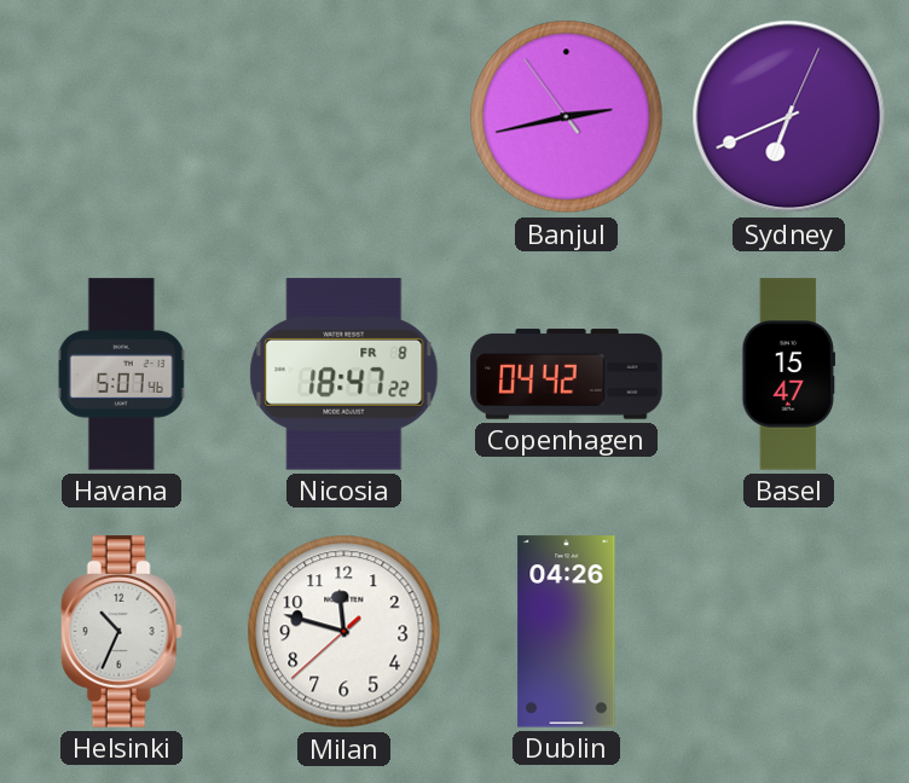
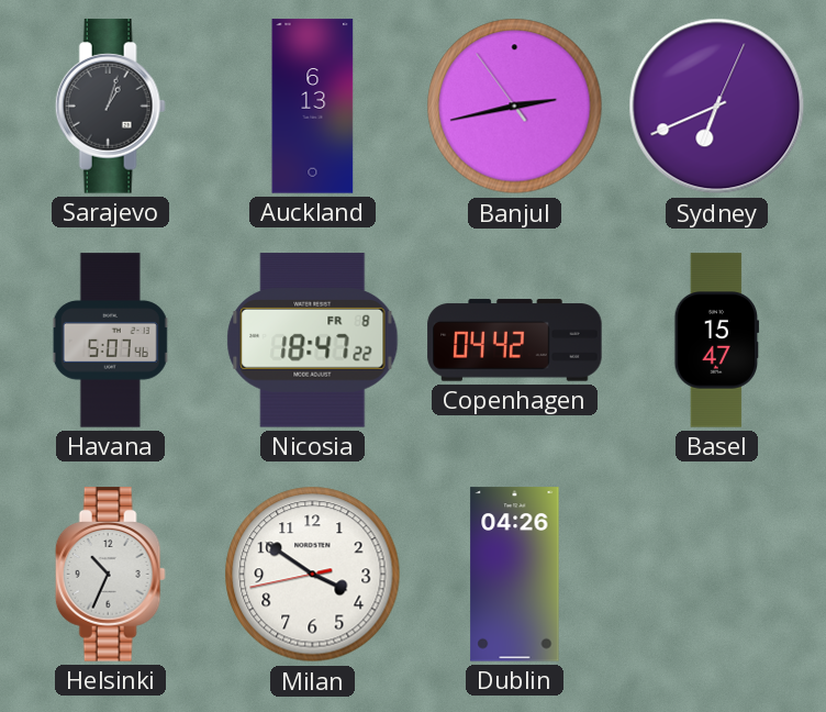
Sarajevo: none -> 1:03
Auckland: none -> 6:13
Milan: 11:47 -> 3:50
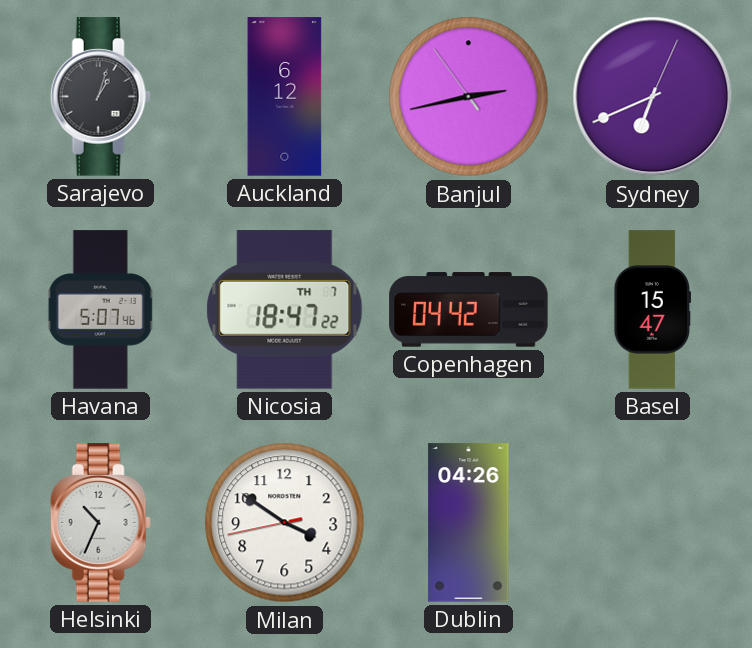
Auckland: 6:13 -> 6:12
Nicosia date: FR 8 -> TH 7
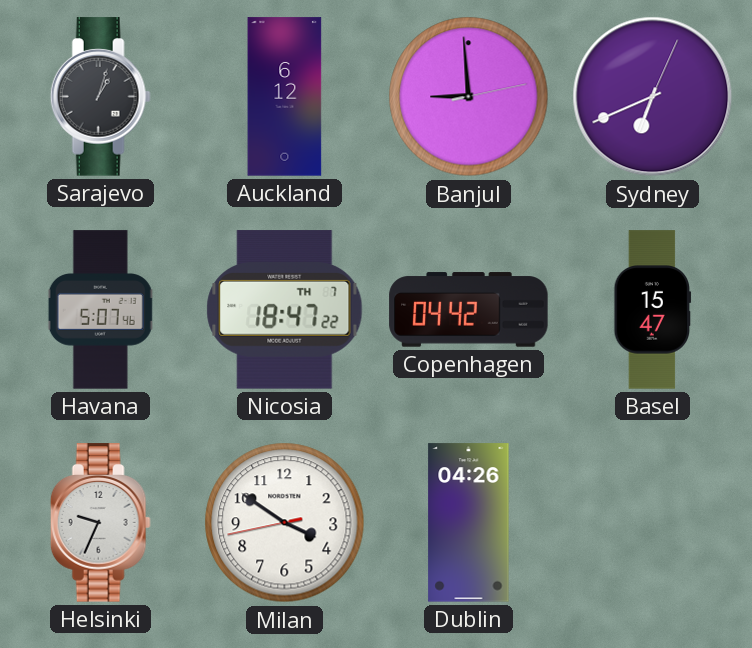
Banjul: 2:42 -> 8:59
Helsinki: 10:34 -> 9:34
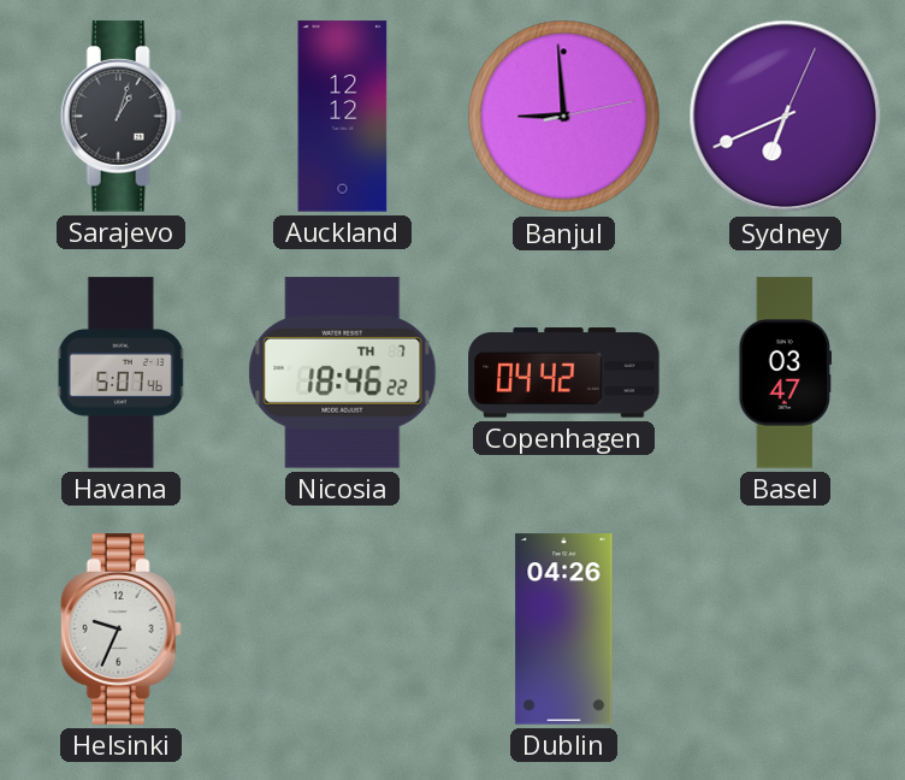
Auckland: 6:12 -> 12:12
Nicosia: 18:47 -> 18:46
Basel: 15:47 -> 03:47
Milan: 3:50 -> none
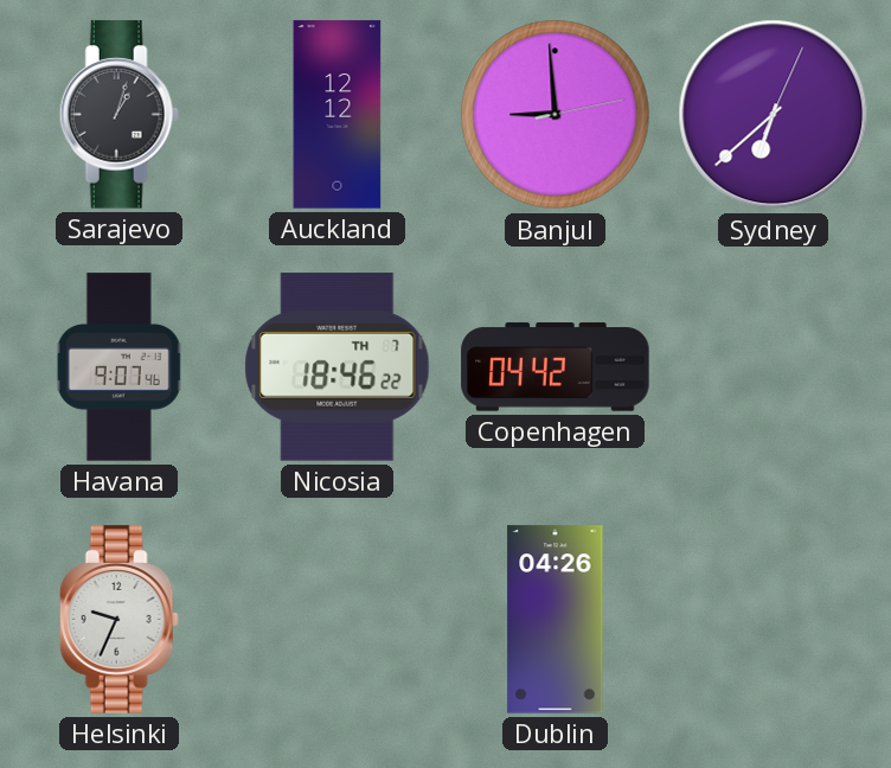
Sydney: 6:41 -> 6:38
Havana: 5:07 -> 9:07
Basel: 03:47 -> none
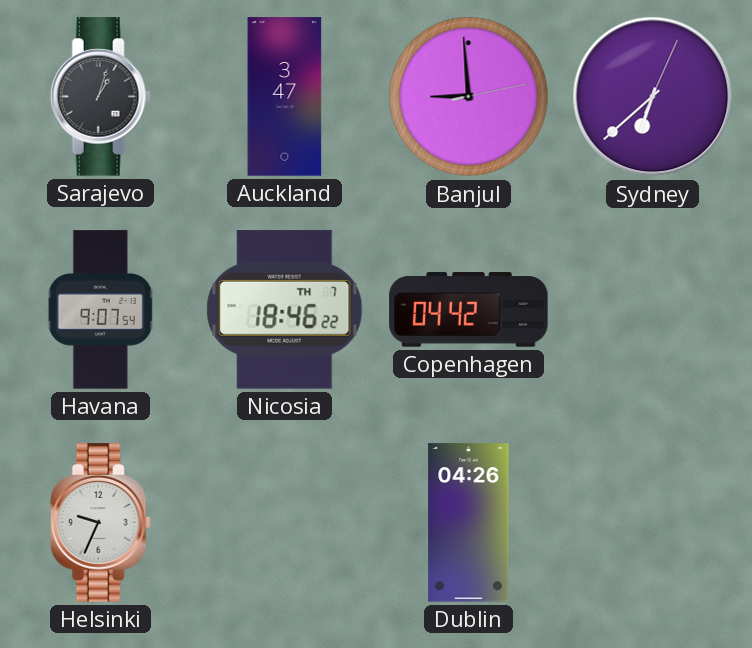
Auckland: 12:12 -> 3:47
Havana: 9:07:46 -> 9:07:54
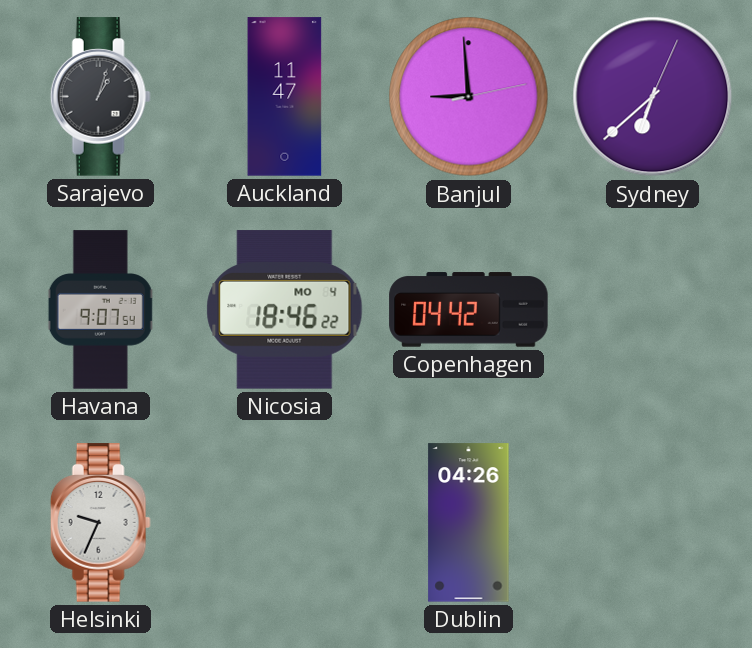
Auckland: 3:47 -> 11:47
Nicosia date: TH 7 -> MO 4
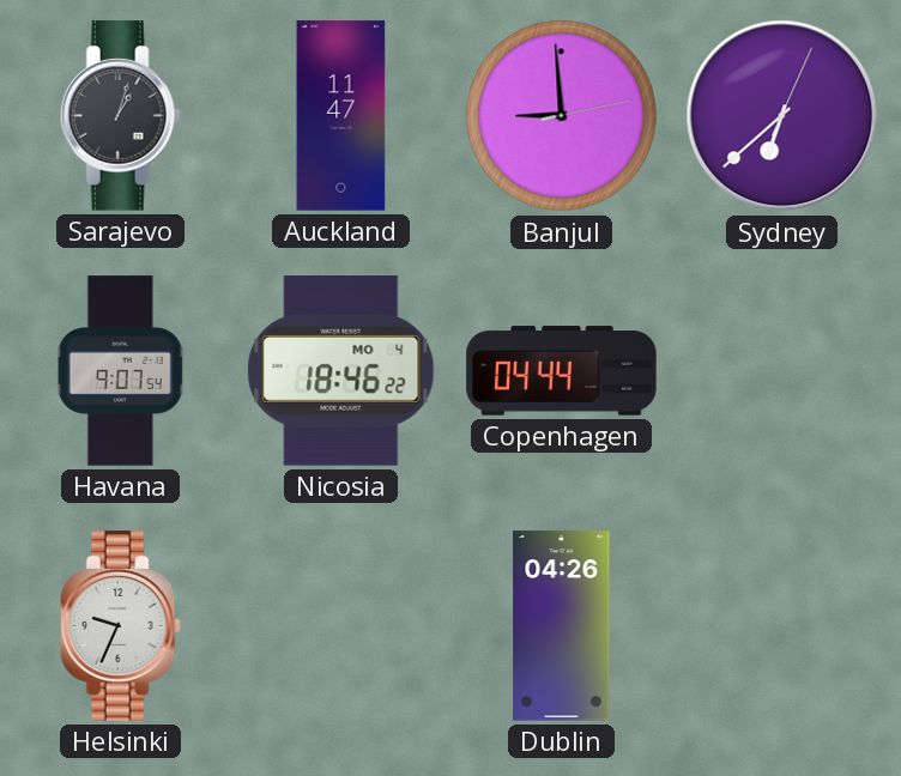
Copenhagen: 04:42 -> 04:44
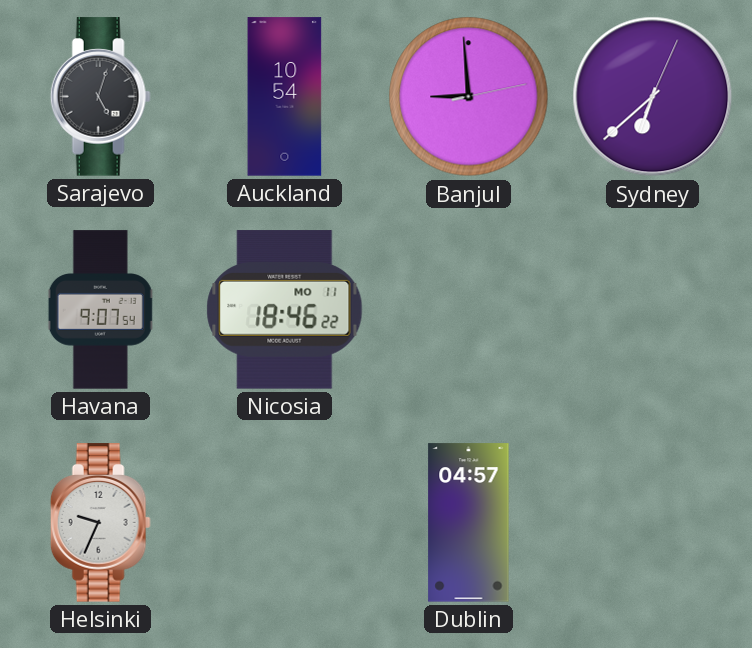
Sarajevo: 1:03 -> 5:03
Auckland: 11:47 -> 10:54
Nicosia date: MO 4 -> MO 11
Copenhagen: 04:44 -> none
Dublin: 04:26 -> 04:57
